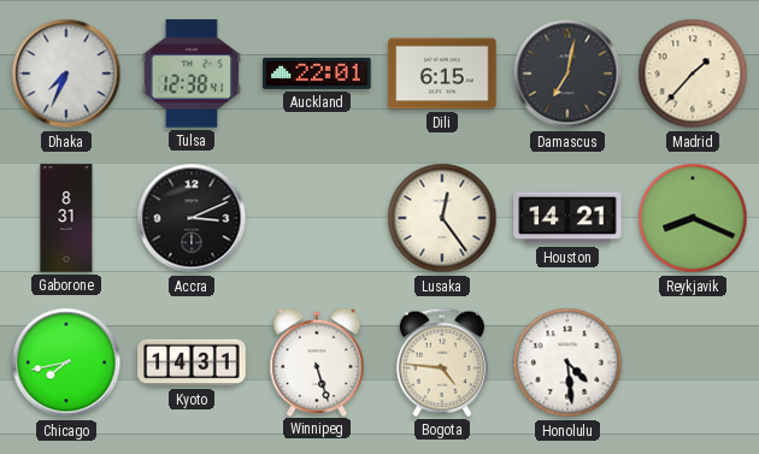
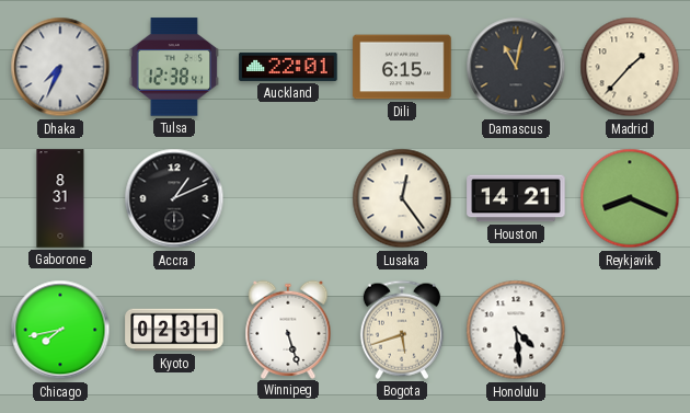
Damascus: 7:02 -> 11:02
Accra: 3:11 -> 1:11
Kyoto: 14:31 -> 02:31
Bogota: 4:46 -> 5:42
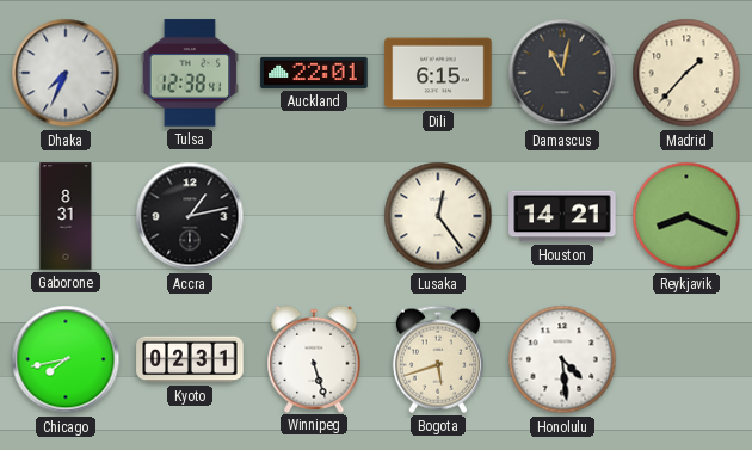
Accra: 1:11 -> 1:13
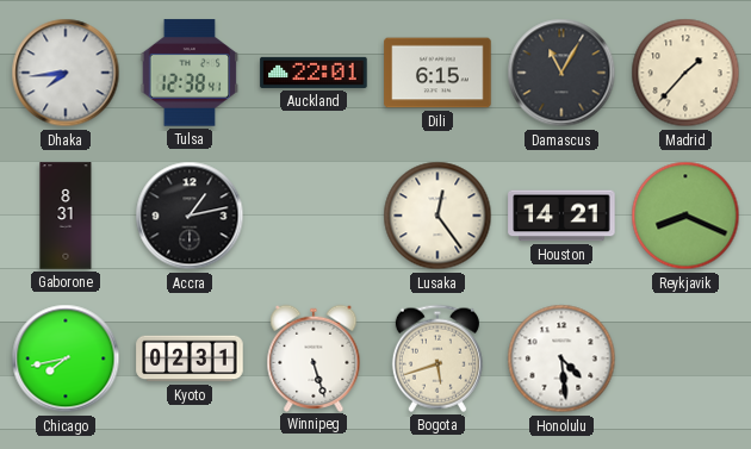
Dhaka: 7:34 -> 7:44
Damascus: 11:02 -> 11:05
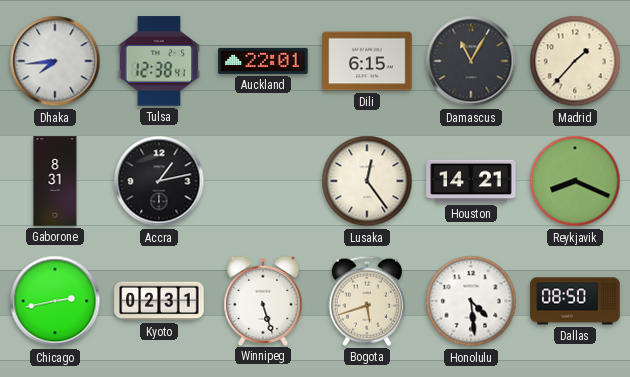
Chicago: 7:43 -> 2:43
Dallas: none -> 08:50
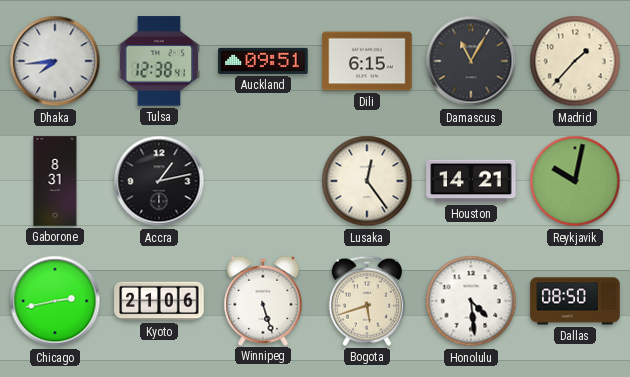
Auckland: 22:01 -> 09:51
Reykjavik: 8:19 -> 10:02
Kyoto: 02:31 -> 21:06
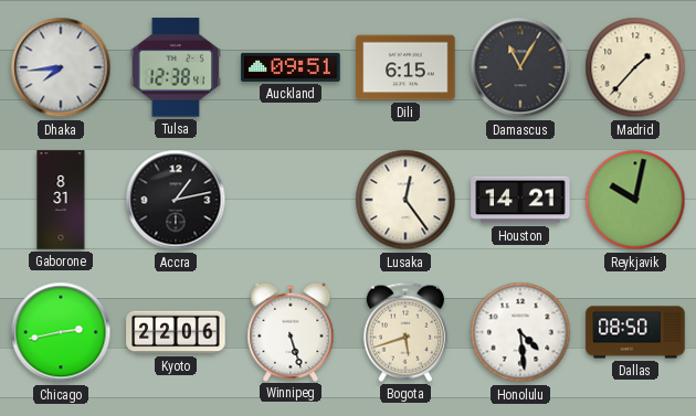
Kyoto: 21:06 -> 22:06
